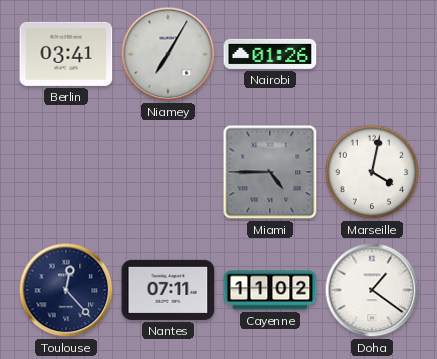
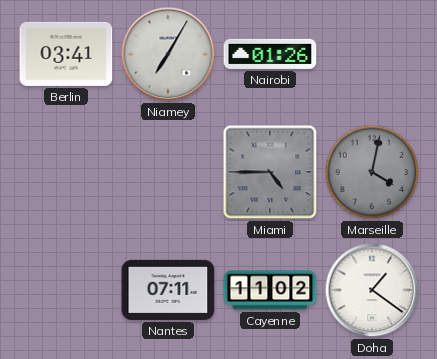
Marseille dial: white -> grey
Toulouse: 12:23 -> none
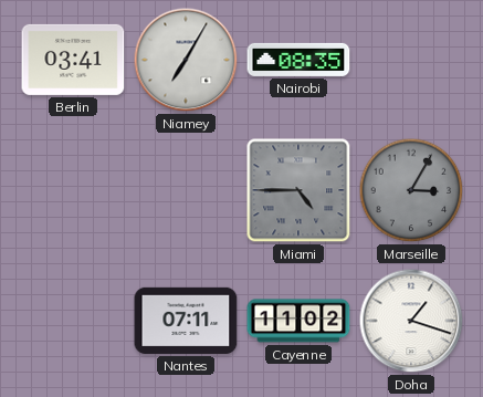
Nairobi: 01:26 -> 08:35
Marseille: 4:02 -> 3:05
Doha: 1:21 -> 1:18
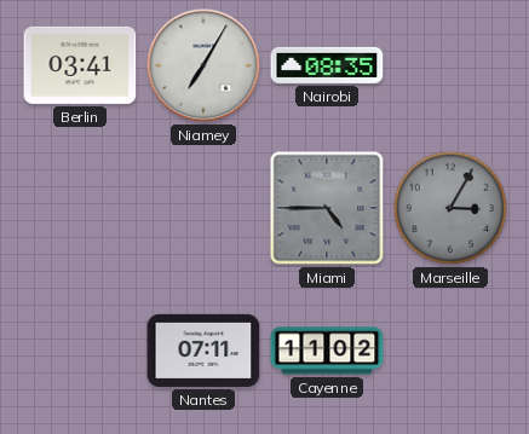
Doha: 1:18 -> none
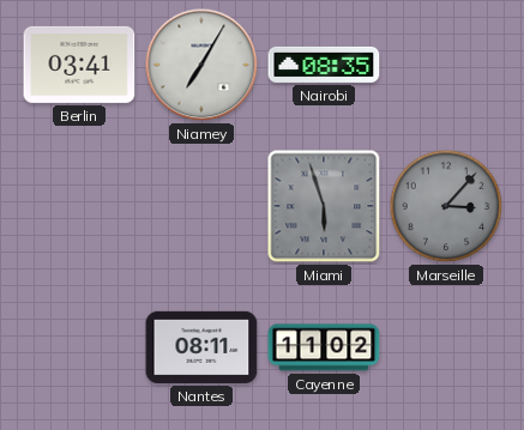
Miami: 4:45 -> 5:57
Marseille: 3:05 -> 3:07
Nantes: 07:11 -> 08:11
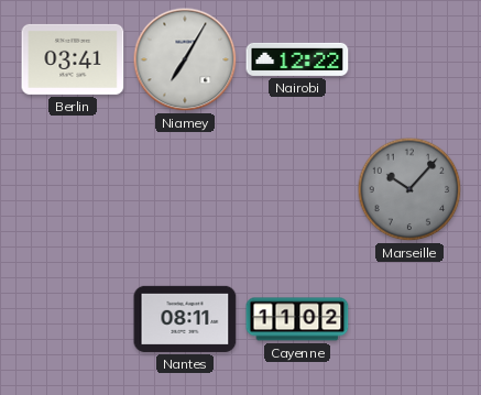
Nairobi: 08:35 -> 12:22
Miami: 5:57 -> none
Marseille: 3:07 -> 10:07
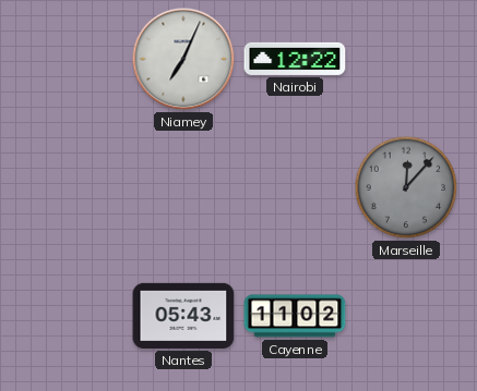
Berlin: 03:41 -> none
Niamey: 7:05 -> 7:04
Marseille: 10:07 -> 12:07
Nantes: 08:11 -> 05:43
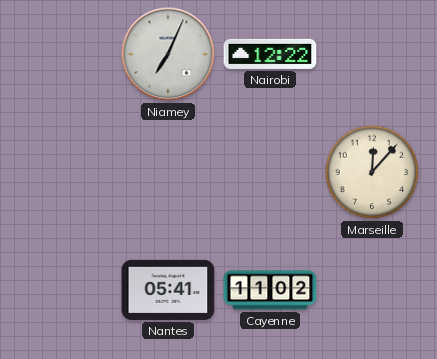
Marseille dial: grey -> cream
Nantes: 05:43 -> 05:41
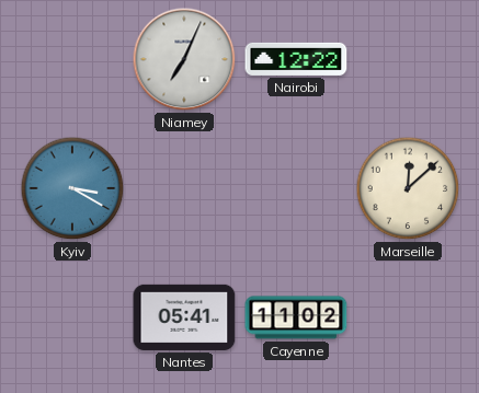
Kyiv: none -> 3:20
Marseille: 12:07 -> 12:08
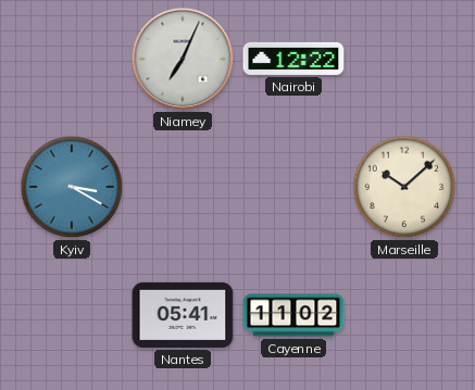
Marseille: 12:08 -> 10:08
